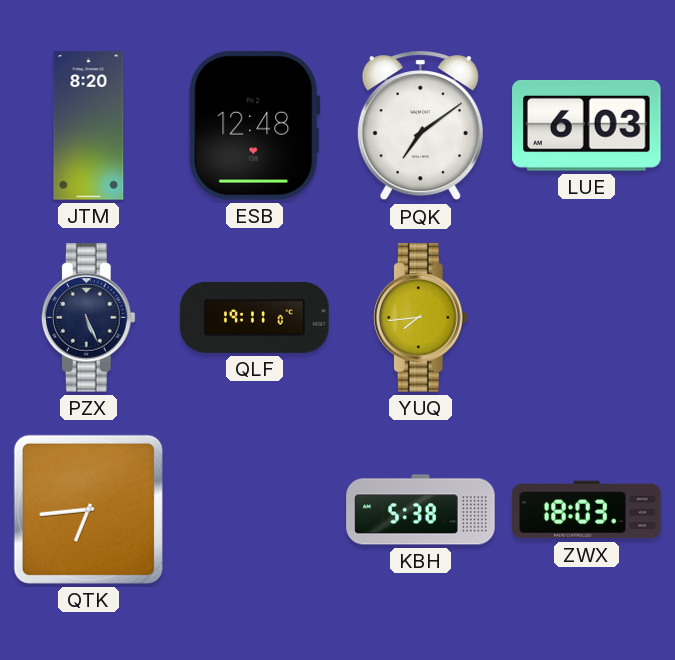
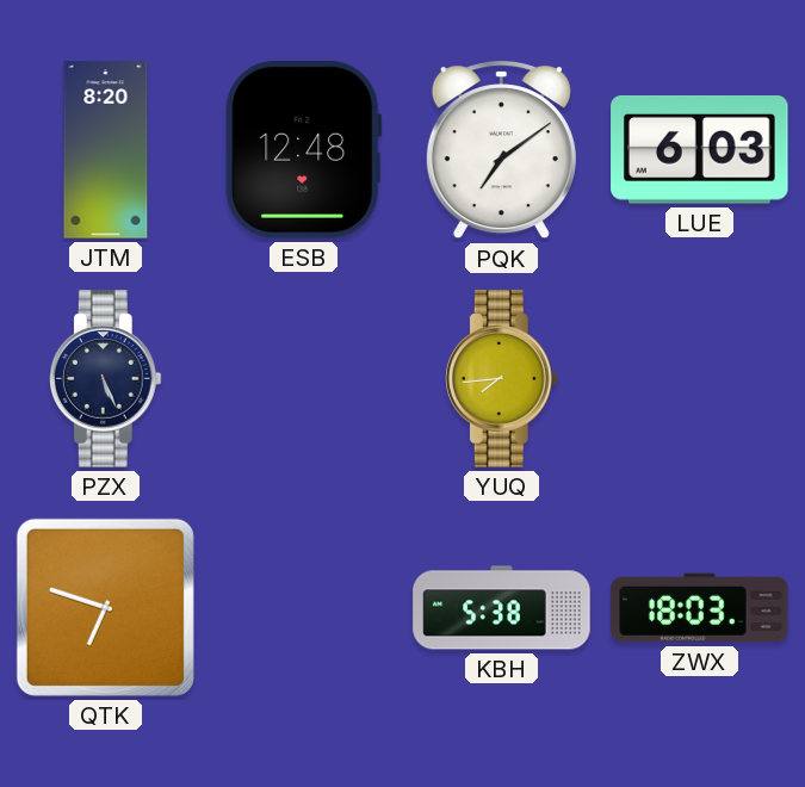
QLF: 19:11 -> none
QTK: 6:44 -> 6:48
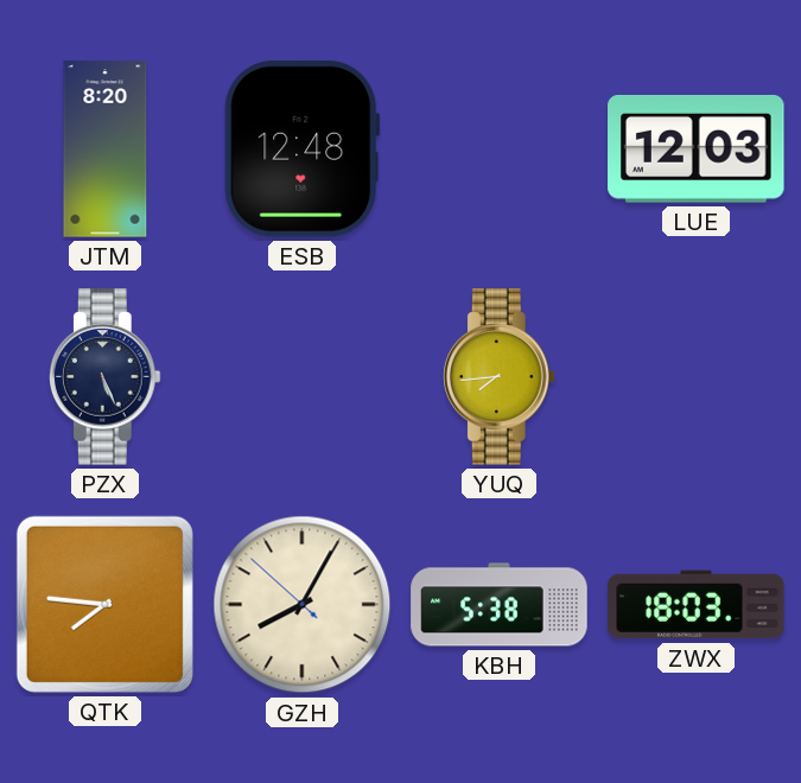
PQK: 7:09 -> none
LUE: 6:03 -> 12:03
QTK: 6:48 -> 7:46
GZH: none -> 8:04
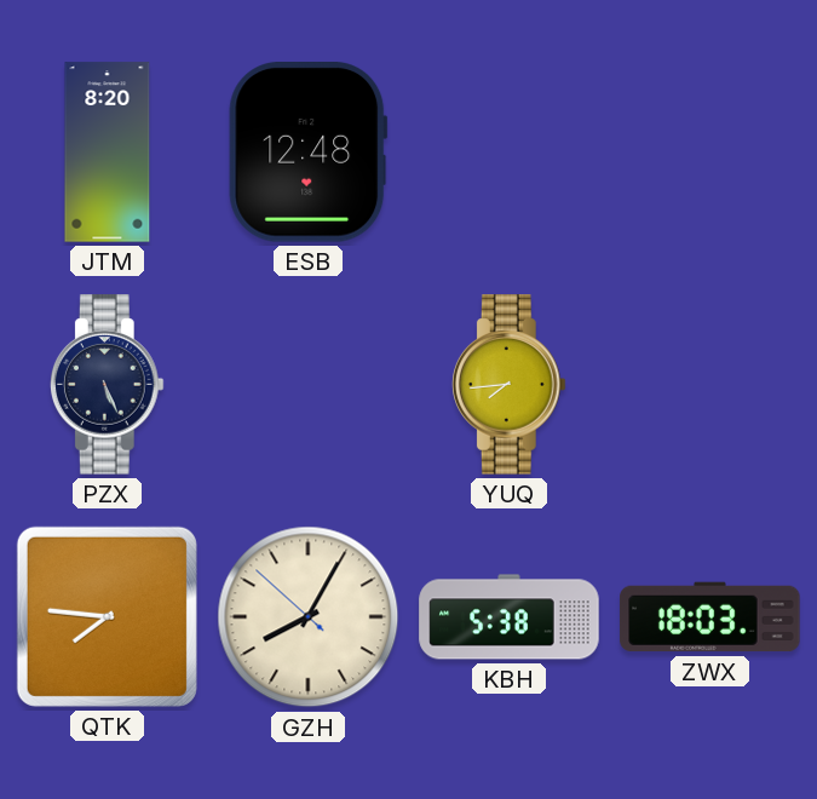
LUE: 12:03 -> none
